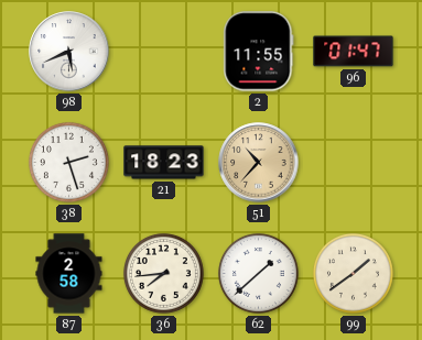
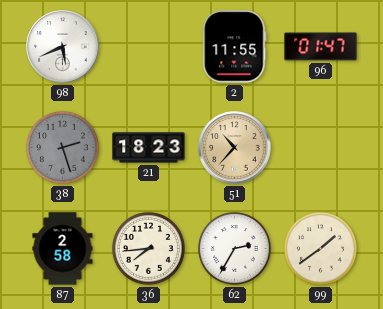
38 dial: white -> grey
62: 1:38 -> 2:35
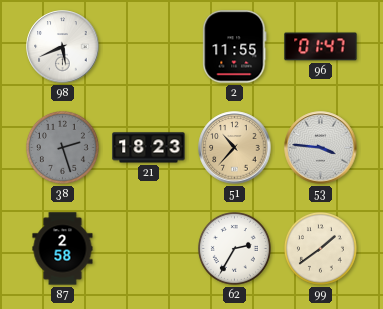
53: none -> 3:46
36: 7:44 -> none
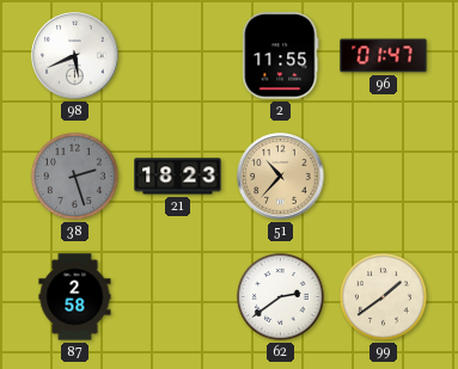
53: 3:46 -> none
62: 2:35 -> 2:39
